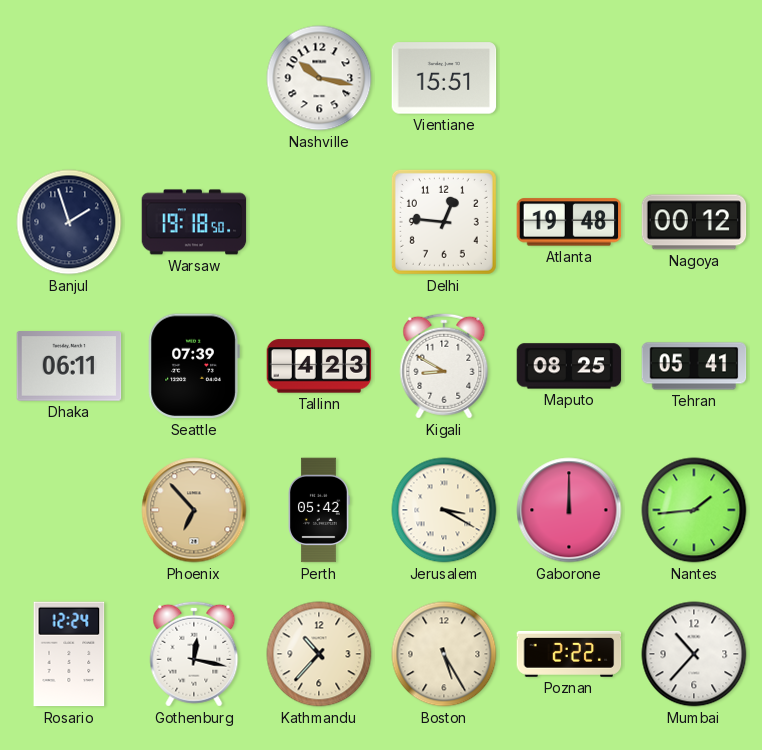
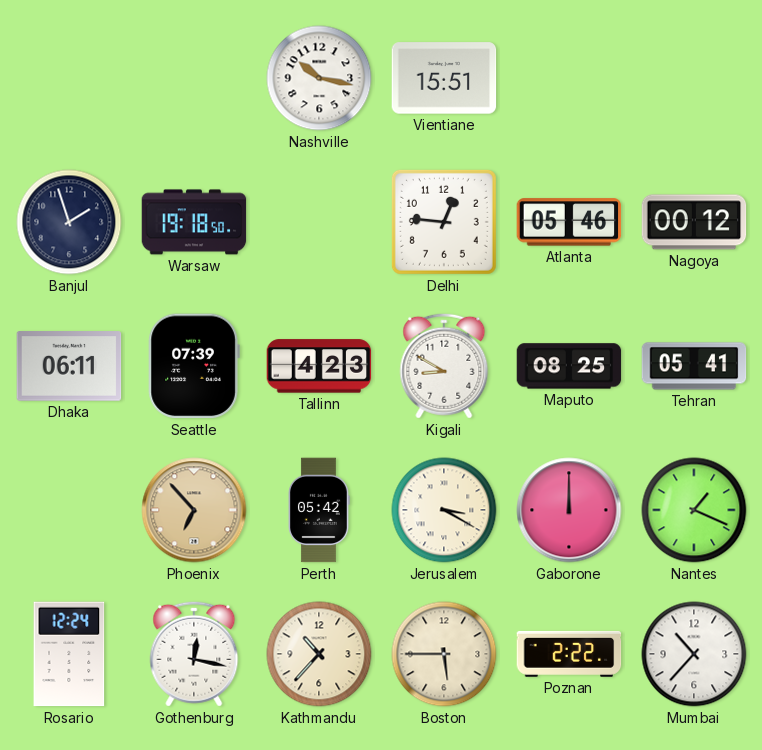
Atlanta: 19:48 -> 05:46
Nantes: 1:44 -> 1:19
Boston: 5:25 -> 5:45
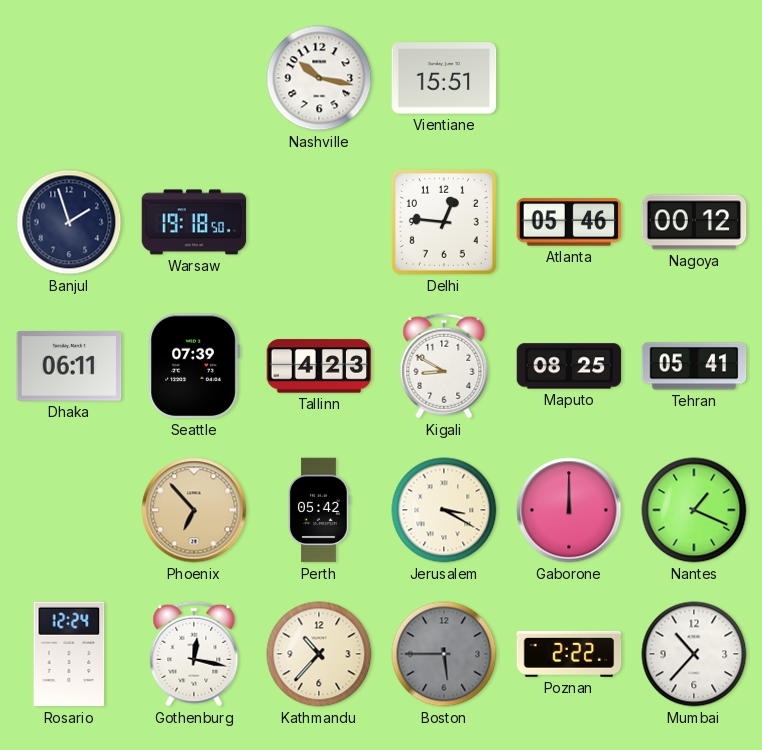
Boston dial: cream -> grey
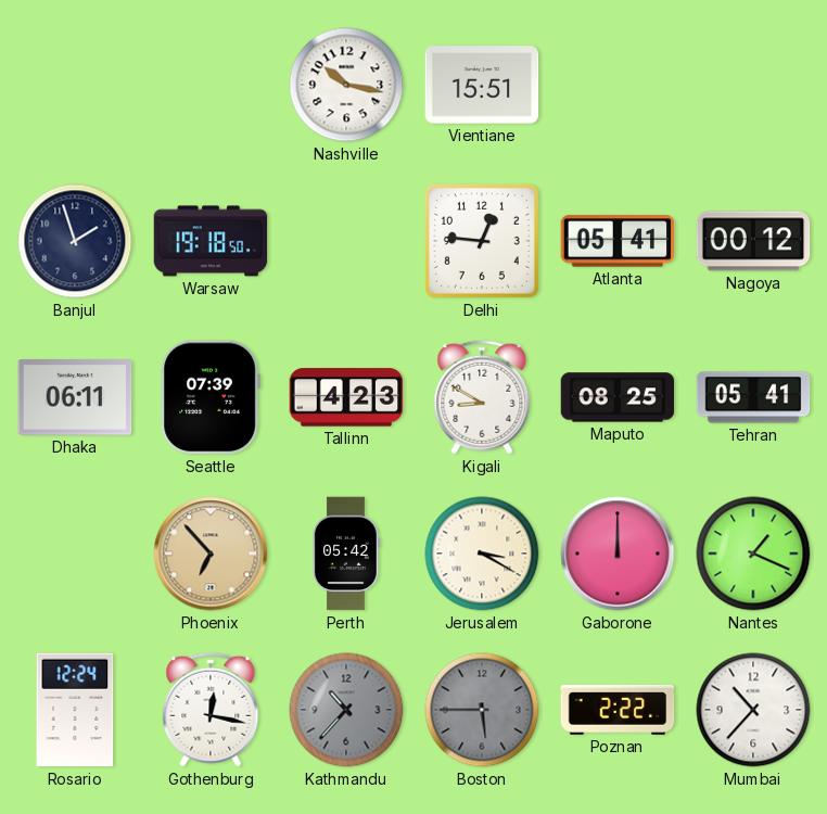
Atlanta: 05:46 -> 05:41
Kathmandu dial: cream -> grey
